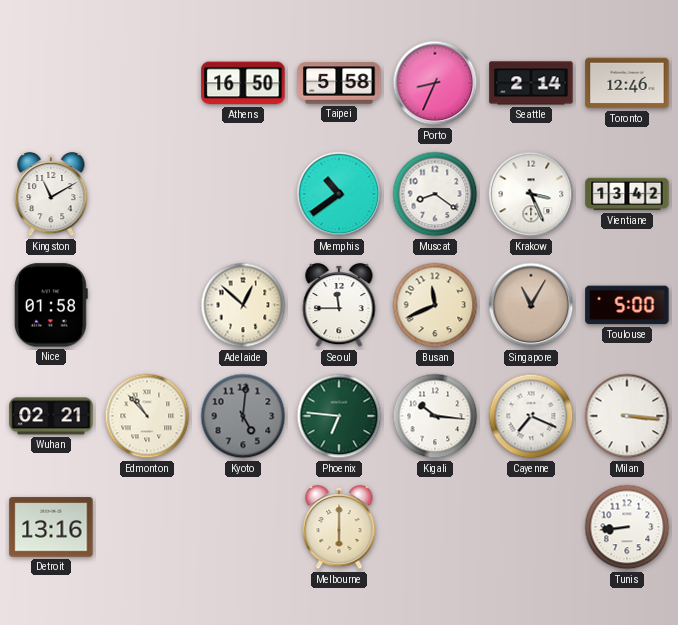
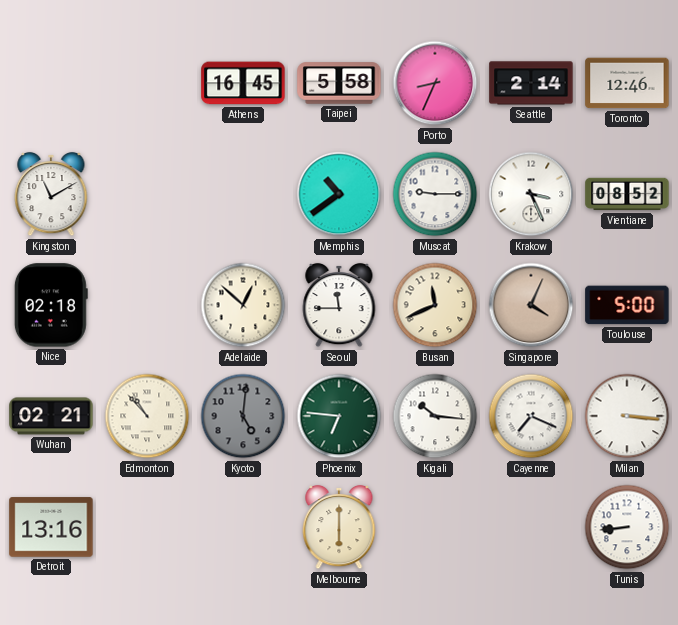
Athens: 16:50 -> 16:45
Muscat: 8:21 -> 9:15
Vientiane: 13:42 -> 08:52
Nice: 01:58 -> 02:18
Singapore: 11:05 -> 4:04
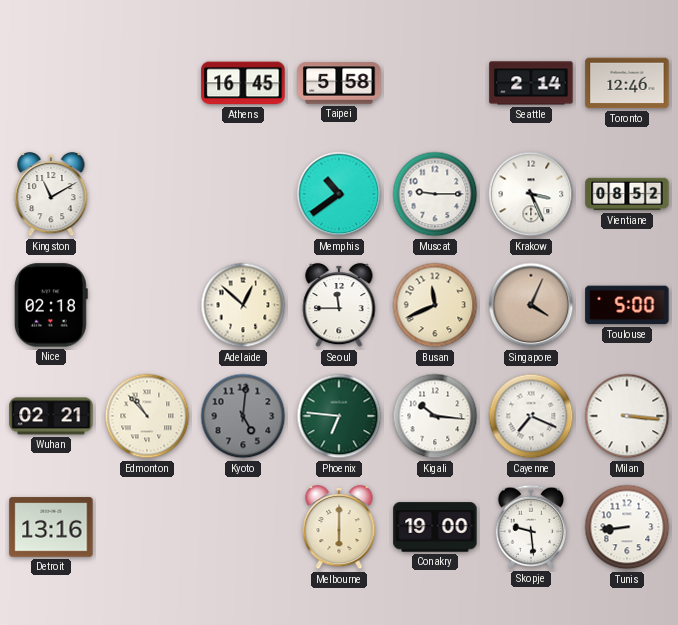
Porto: 8:34 -> none
Conakry: none -> 19:00
Skopje: none -> 9:29
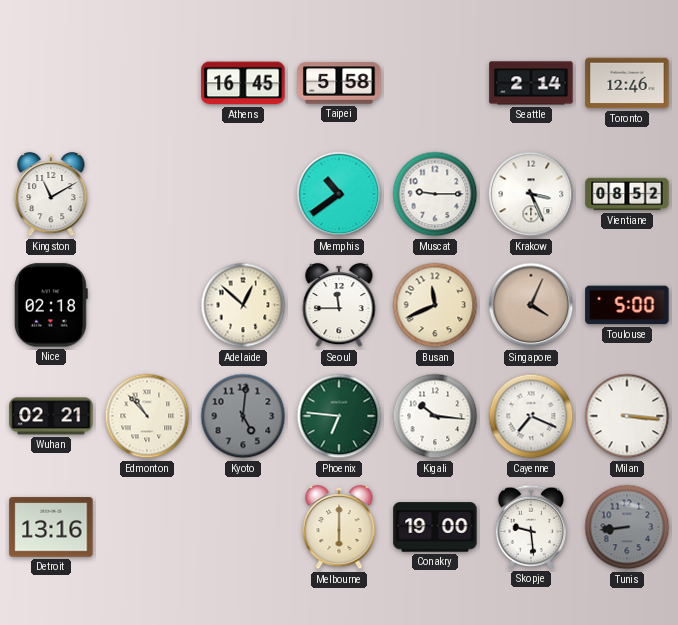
Tunis dial: white -> grey
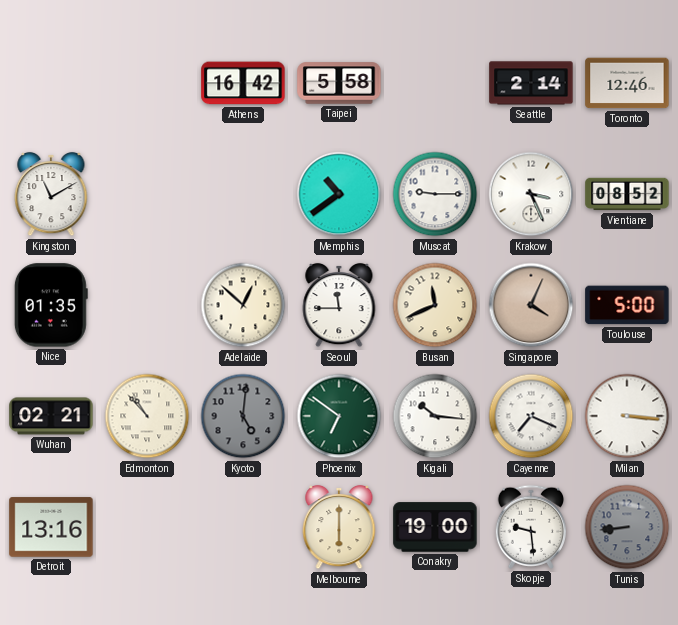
Athens: 16:45 -> 16:42
Nice: 02:18 -> 01:35
Phoenix: 6:46 -> 6:51
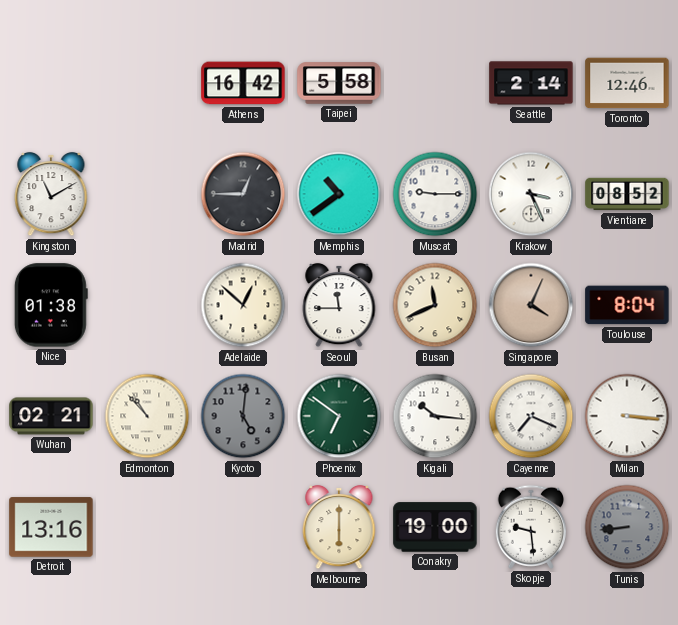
Madrid: none -> 12:45
Nice: 01:35 -> 01:38
Toulouse: 5:00 -> 8:04
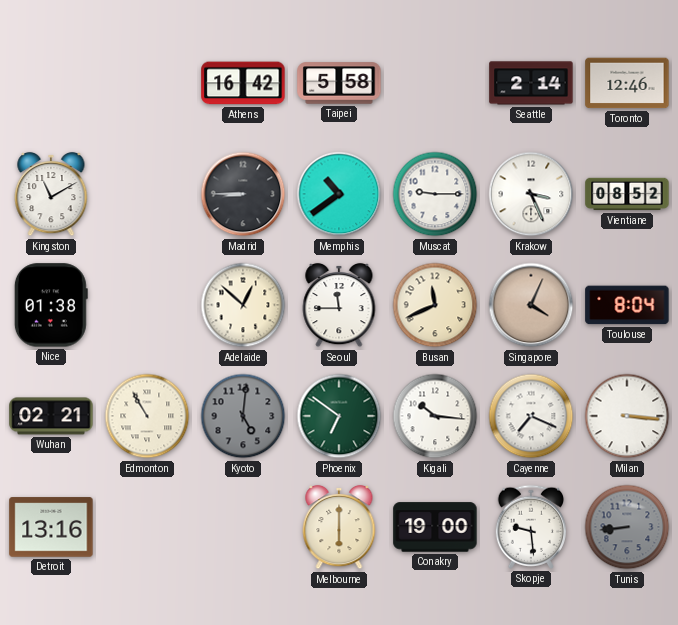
Madrid: 12:45 -> 8:45
Edmonton: 10:53 -> 10:55
